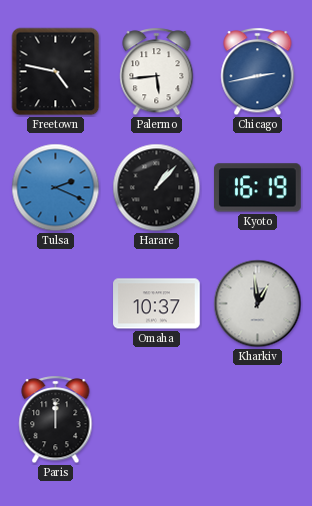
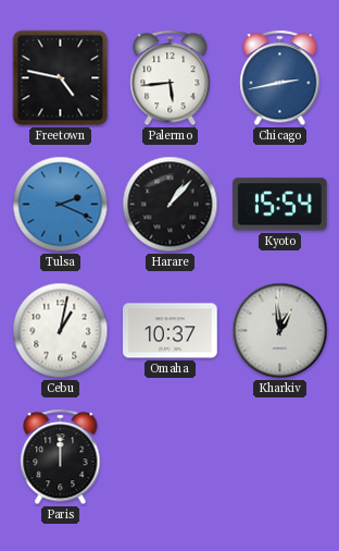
Kyoto: 16:19 -> 15:54
Cebu: none -> 1:02
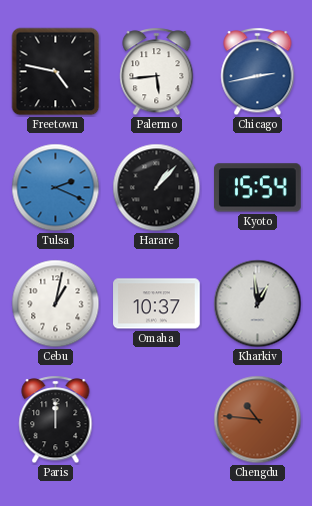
Chengdu: none -> 10:46
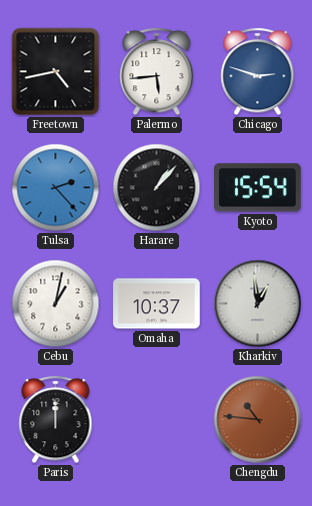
Freetown: 4:47 -> 4:43
Chicago: 2:43 -> 2:48
Tulsa: 2:19 -> 2:23
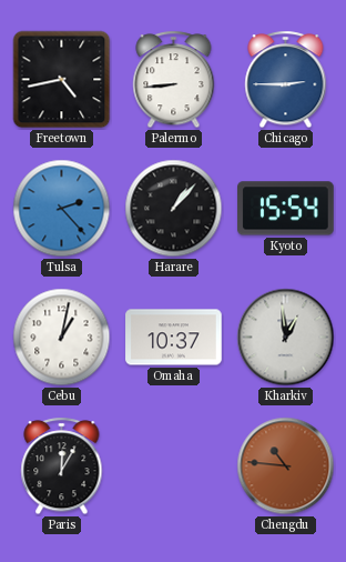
Palermo: 5:44 -> 8:44
Chicago: 2:48 -> 2:45
Paris: 12:00 -> 12:05
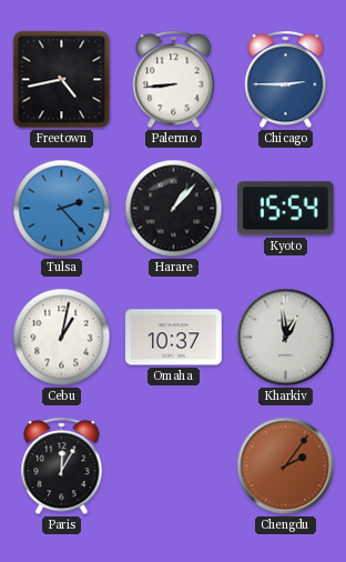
Chengdu: 10:46 -> 2:06
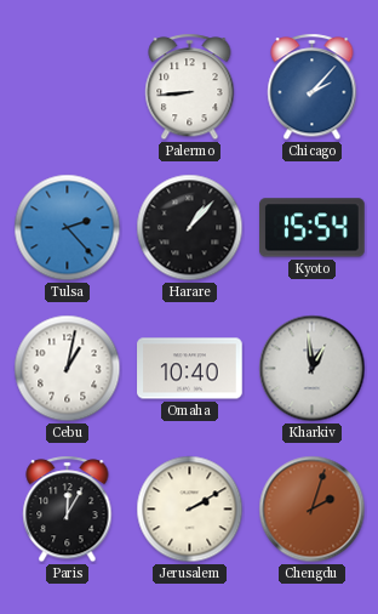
Freetown: 4:43 -> none
Chicago: 2:45 -> 2:07
Omaha: 10:37 -> 10:40
Jerusalem: none -> 2:10
Chengdu: 2:06 -> 2:03
